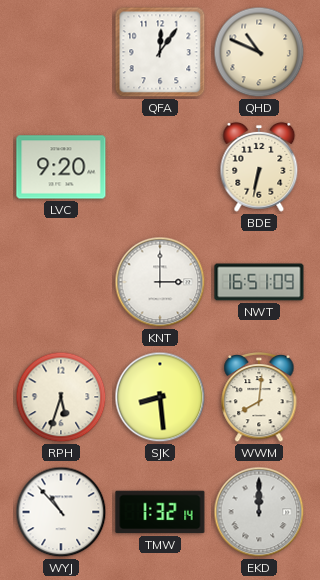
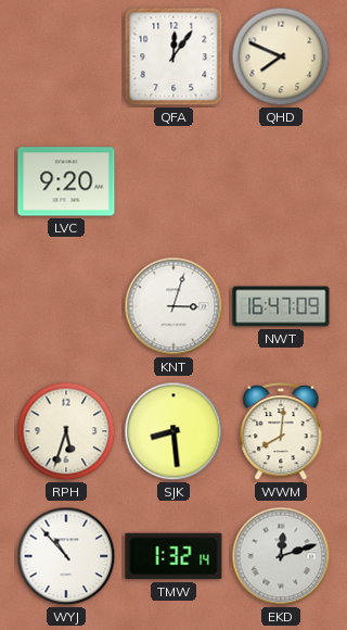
QHD: 10:49 -> 7:49
BDE: 6:32 -> none
KNT: 3:00 -> 3:03
NWT: 16:51 -> 16:47
EKD: 12:00 -> 12:12
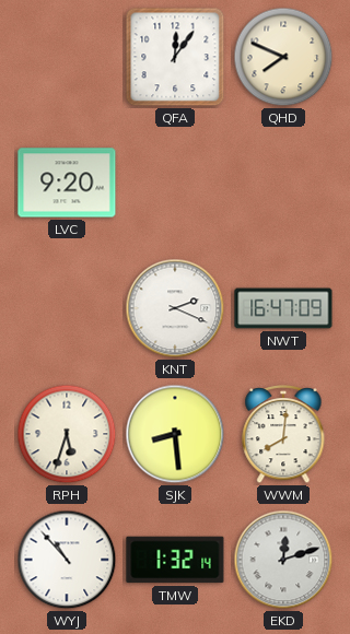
KNT: 3:03 -> 2:19
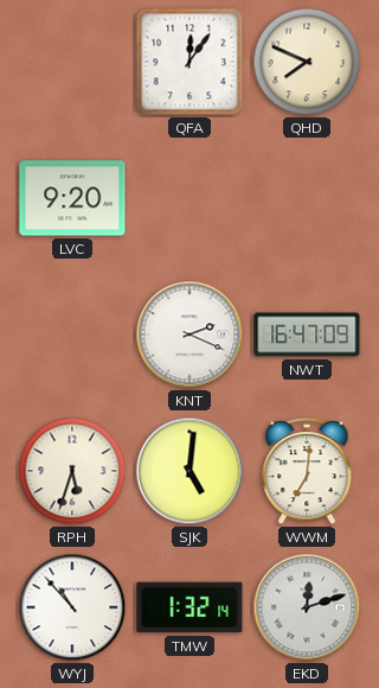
SJK: 8:29 -> 5:01
WWM: 8:01 -> 7:01
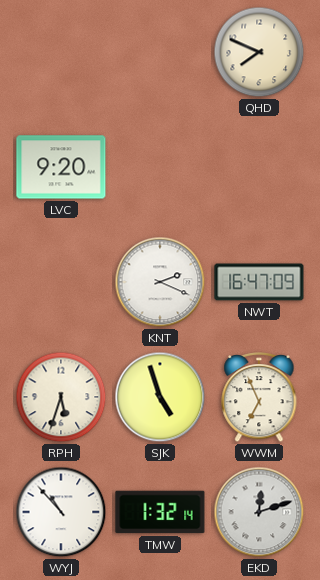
QFA: 12:06 -> none
SJK: 5:01 -> 4:57
WWM: 7:01 -> 6:56
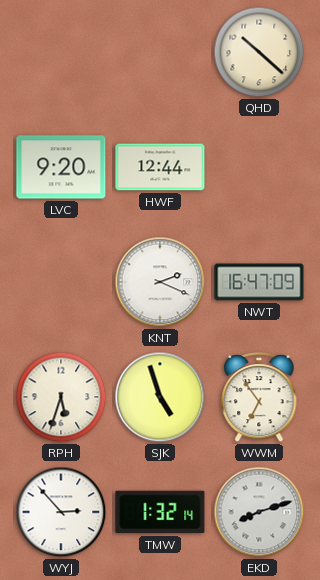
QHD: 7:49 -> 10:22
HWF: none -> 12:44
WWM: 6:56 -> 6:54
WYJ: 10:53 -> 2:53
EKD: 12:12 -> 8:12
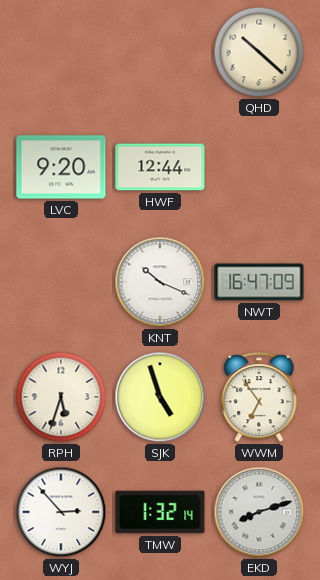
KNT: 2:19 -> 10:19
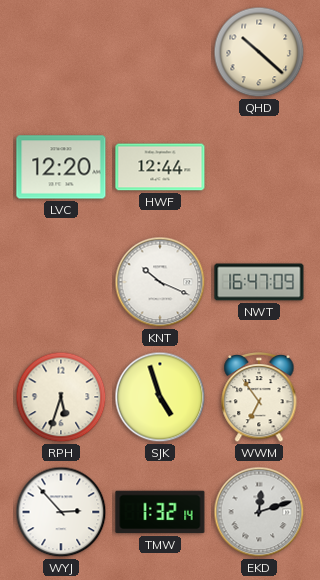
LVC: 9:20 -> 12:20
EKD: 8:12 -> 12:12
